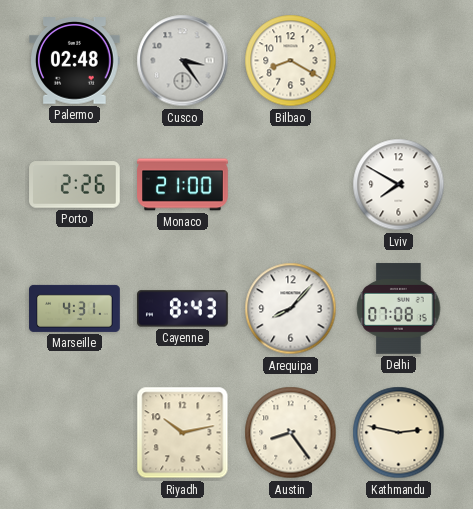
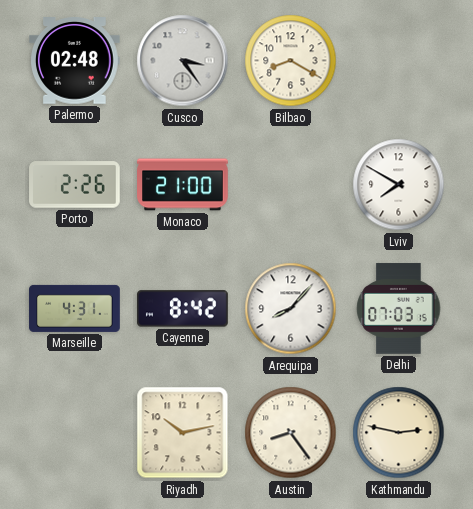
Cayenne: 8:43 -> 8:42
Delhi: 07:08 -> 07:03
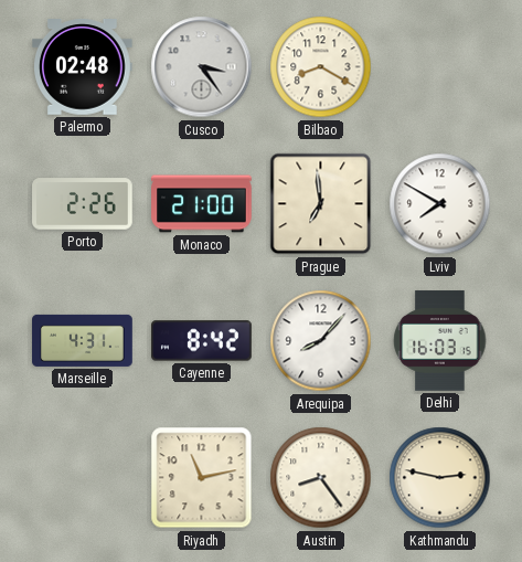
Prague: none -> 6:59
Delhi: 07:03 -> 16:03
Riyadh: 10:13 -> 11:13
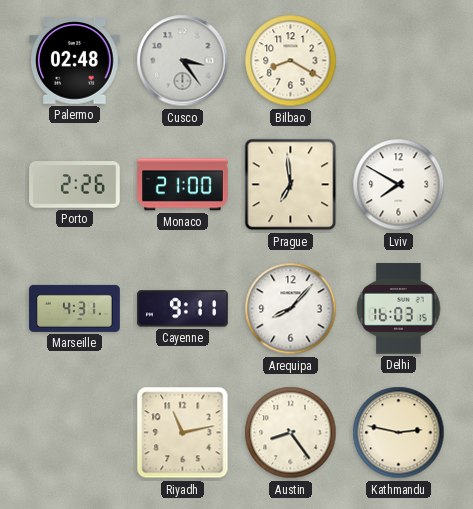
Cayenne: 8:42 -> 9:11
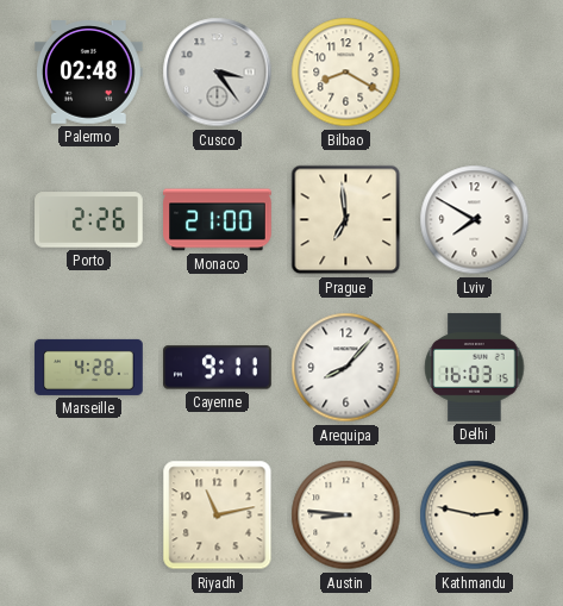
Marseille: 4:31 -> 4:28
Austin: 8:24 -> 8:46
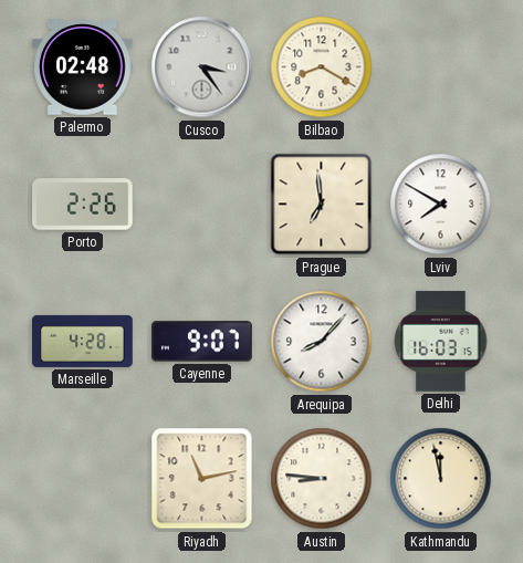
Monaco: 21:00 -> none
Cayenne: 9:11 -> 9:07
Kathmandu: 2:47 -> 11:58
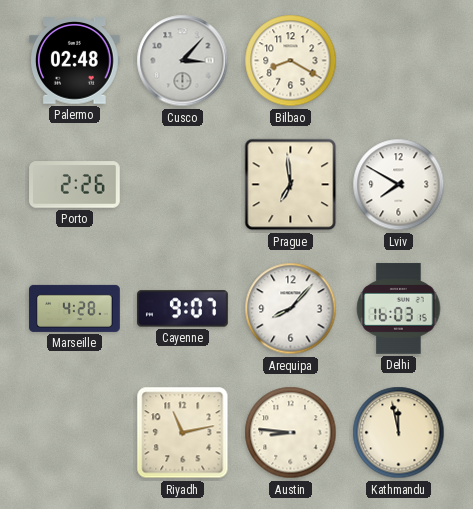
Cusco: 3:24 -> 3:07
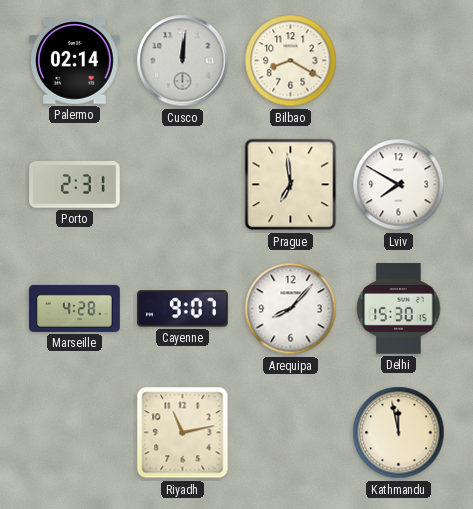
Palermo: 02:48 -> 02:14
Cusco: 3:07 -> 12:01
Porto: 2:26 -> 2:31
Delhi: 16:03 -> 15:30
Austin: 8:46 -> none
